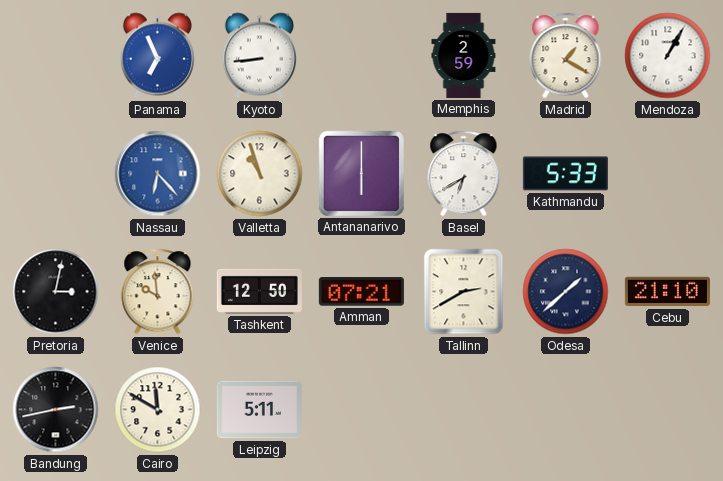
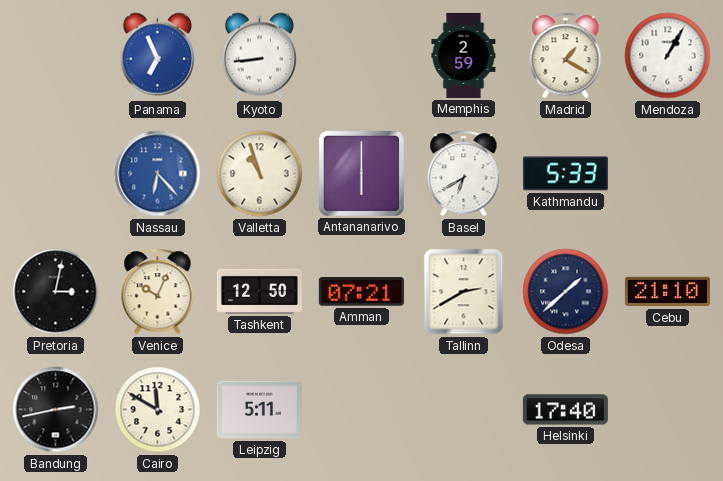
Venice: 9:59 -> 10:04
Helsinki: none -> 17:40
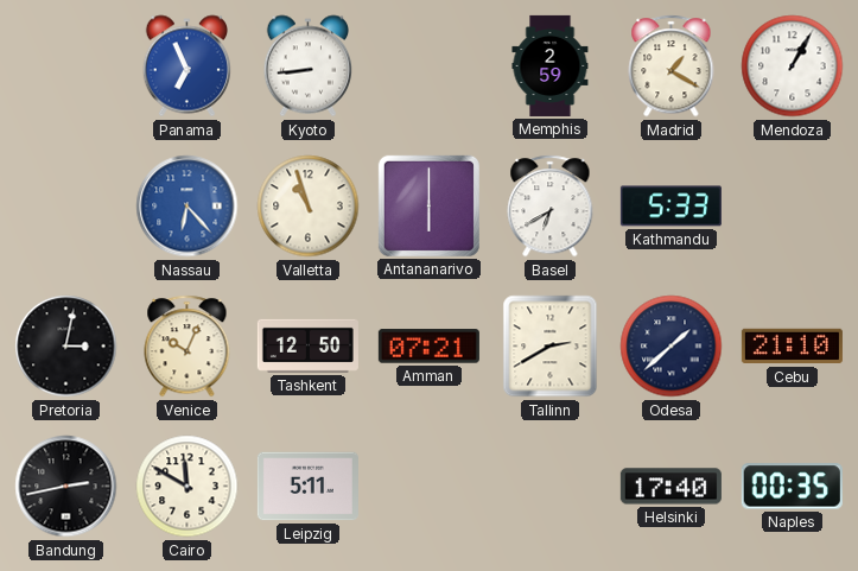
Naples: none -> 00:35
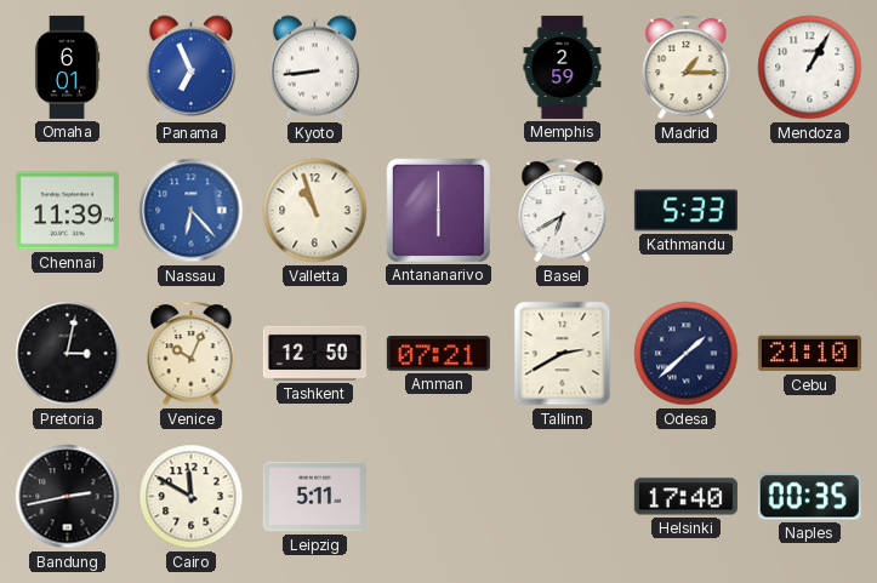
Omaha: none -> 6:01
Madrid: 1:20 -> 1:15
Chennai: none -> 11:39
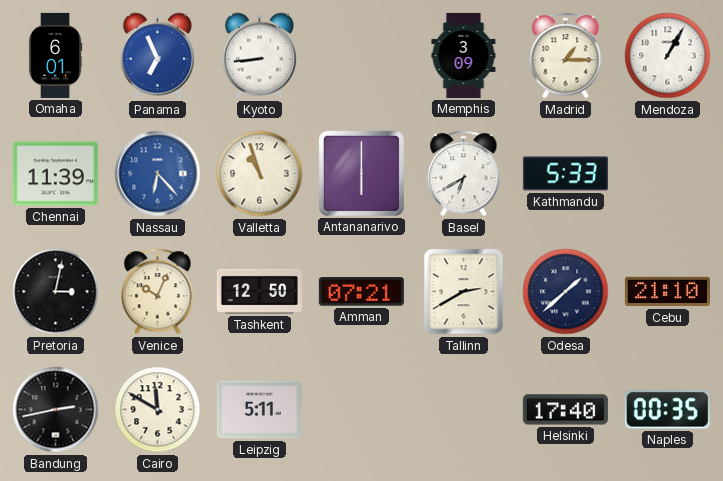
Memphis: 2:59 -> 3:09
